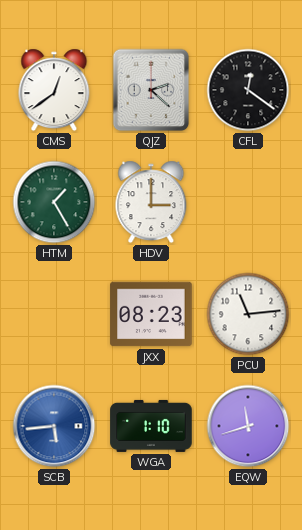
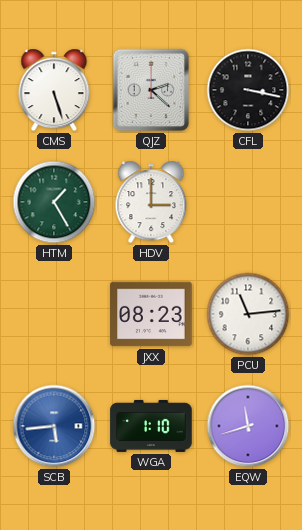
CMS: 12:39 -> 5:27
CFL: 12:21 -> 3:17
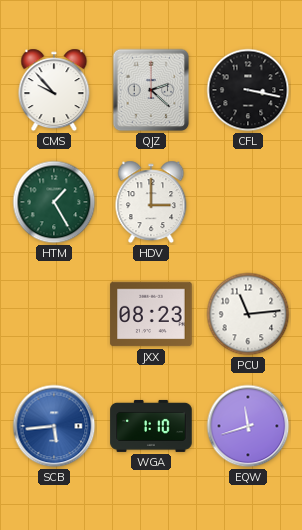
CMS: 5:27 -> 9:53
